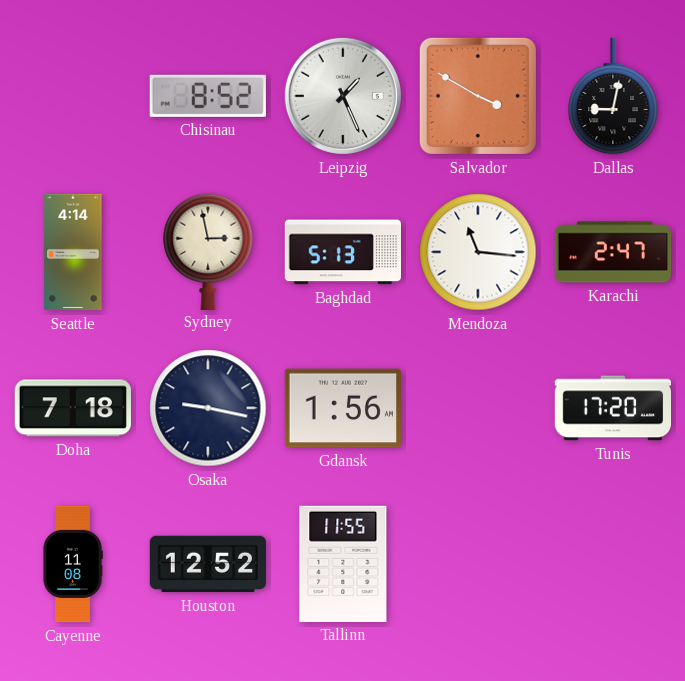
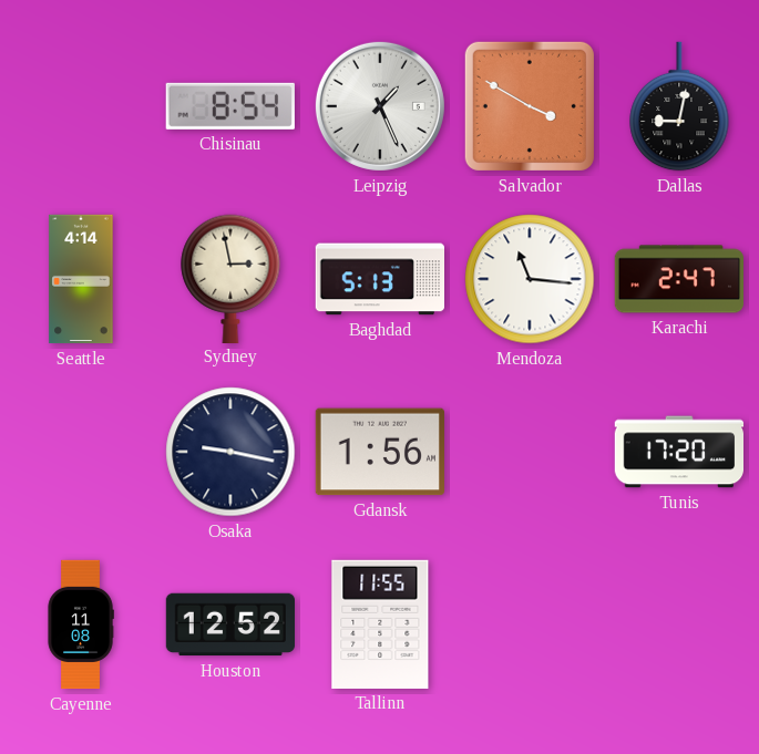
Chisinau: 8:52 -> 8:54
Doha: 7:18 -> none
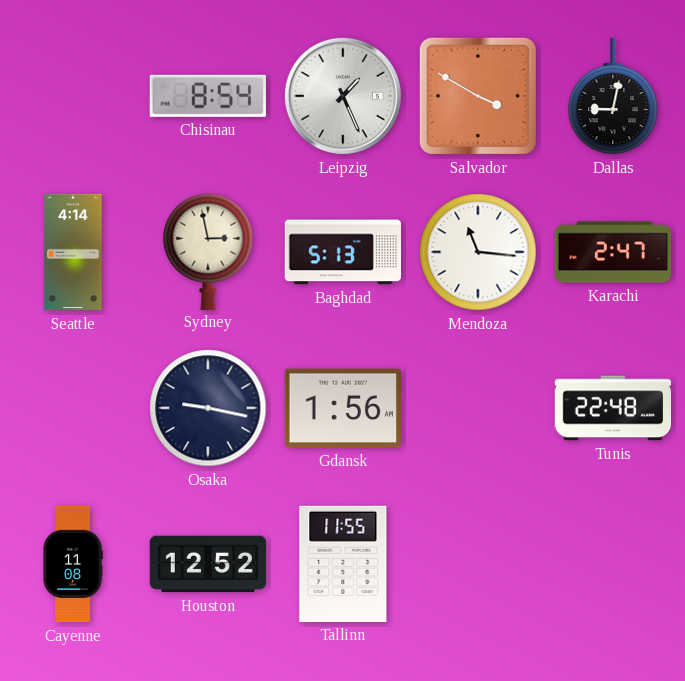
Tunis: 17:20 -> 22:48
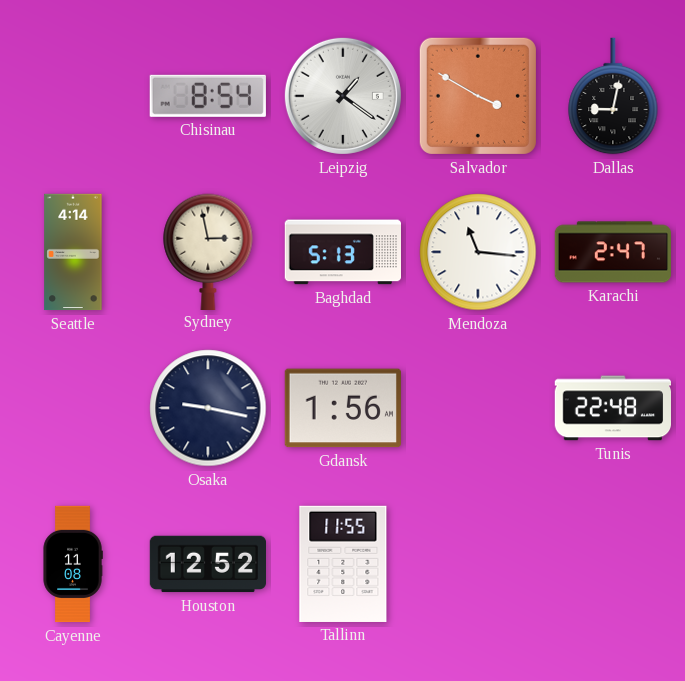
Leipzig: 1:26 -> 1:21
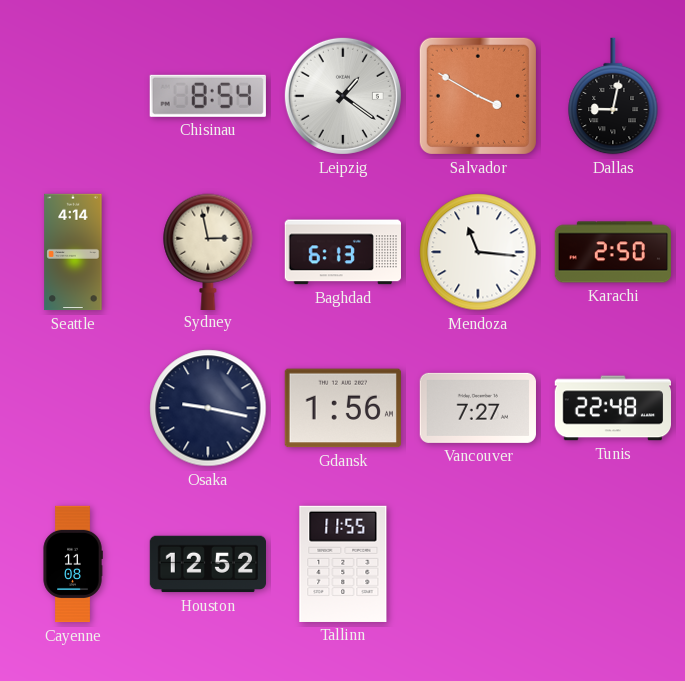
Baghdad: 5:13 -> 6:13
Karachi: 2:47 -> 2:50
Vancouver: none -> 7:27
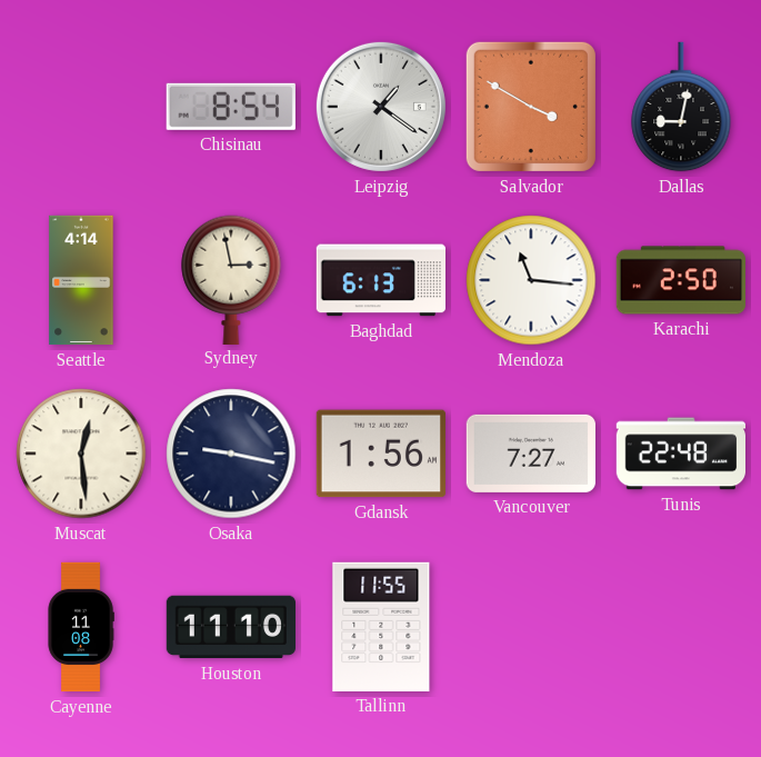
Muscat: none -> 12:29
Houston: 12:52 -> 11:10
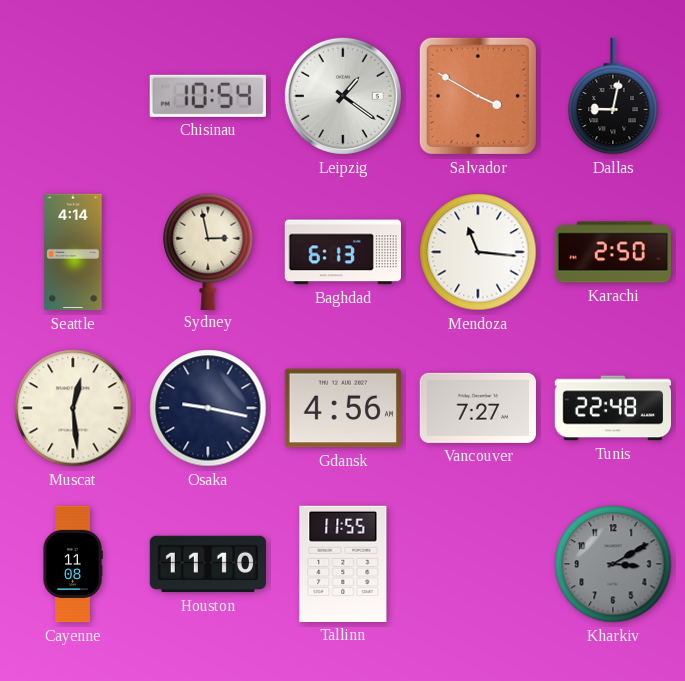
Chisinau: 8:54 -> 10:54
Gdansk: 1:56 -> 4:56
Kharkiv: none -> 3:10
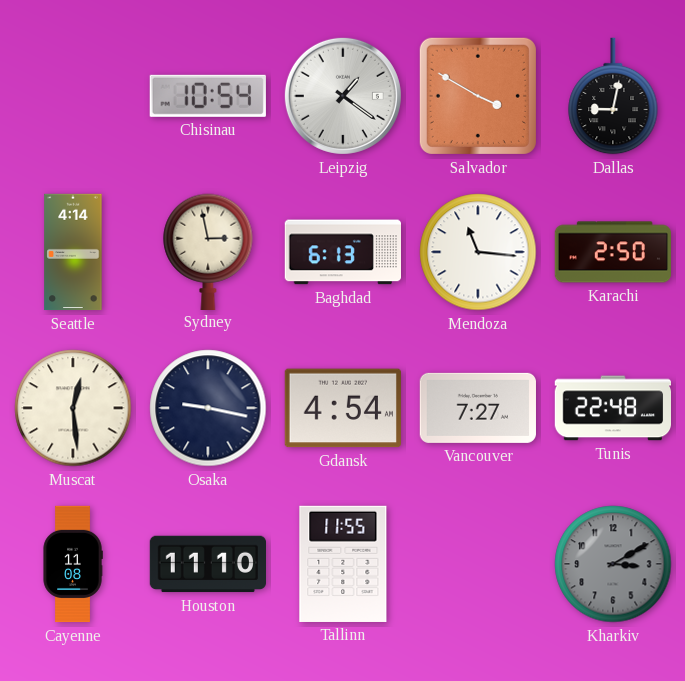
Gdansk: 4:56 -> 4:54
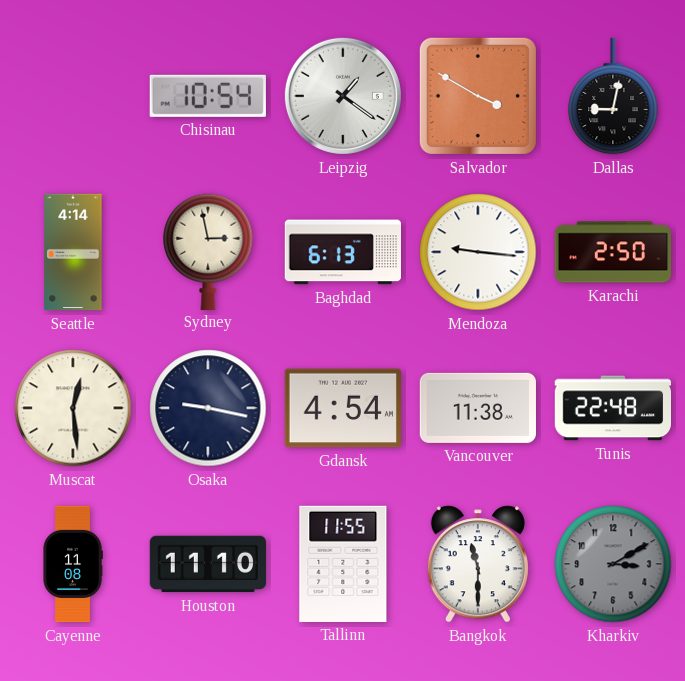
Mendoza: 11:16 -> 9:16
Vancouver: 7:27 -> 11:38
Bangkok: none -> 11:30
